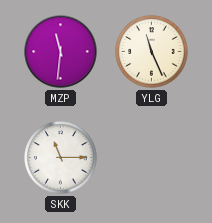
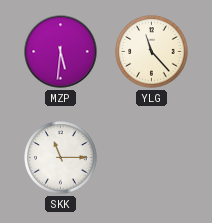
MZP: 11:31 -> 5:31
YLG: 11:26 -> 11:23
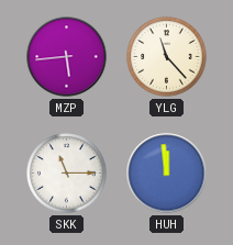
MZP: 5:31 -> 5:44
HUH: none -> 11:59
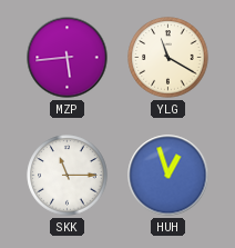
YLG: 11:23 -> 11:20
HUH: 11:59 -> 12:57
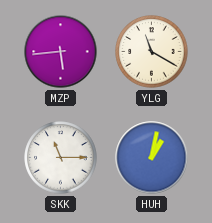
HUH: 12:57 -> 1:02
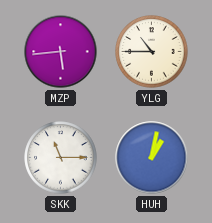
YLG: 11:20 -> 10:45
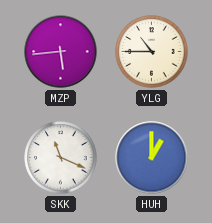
SKK: 11:15 -> 11:19
HUH: 1:02 -> 1:00
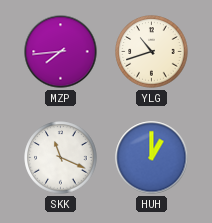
MZP: 5:44 -> 7:44
YLG: 10:45 -> 10:42
